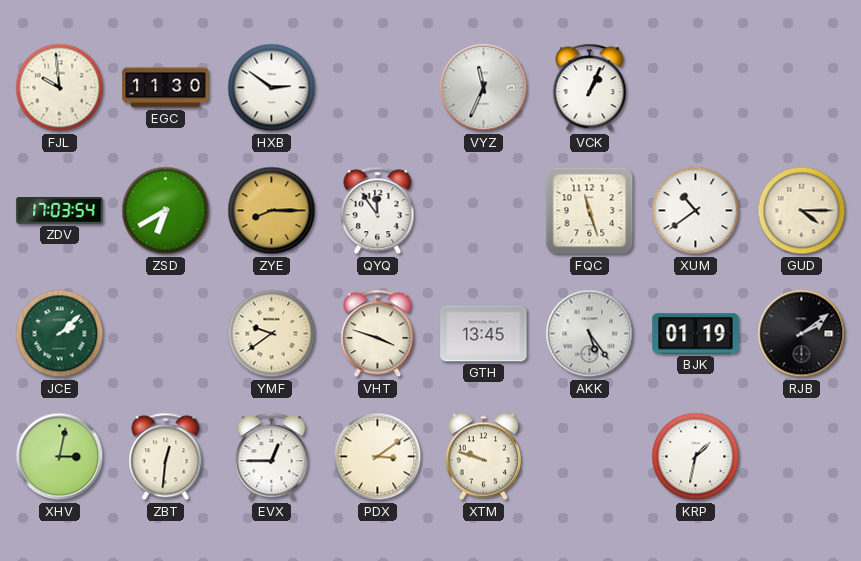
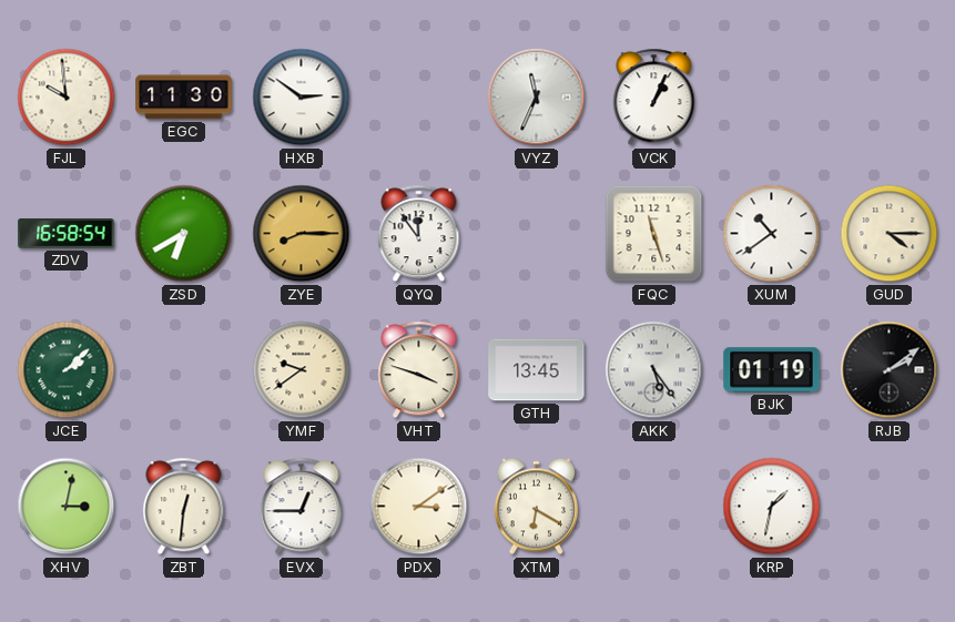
ZDV: 17:03 -> 16:58
XTM: 9:48 -> 6:20
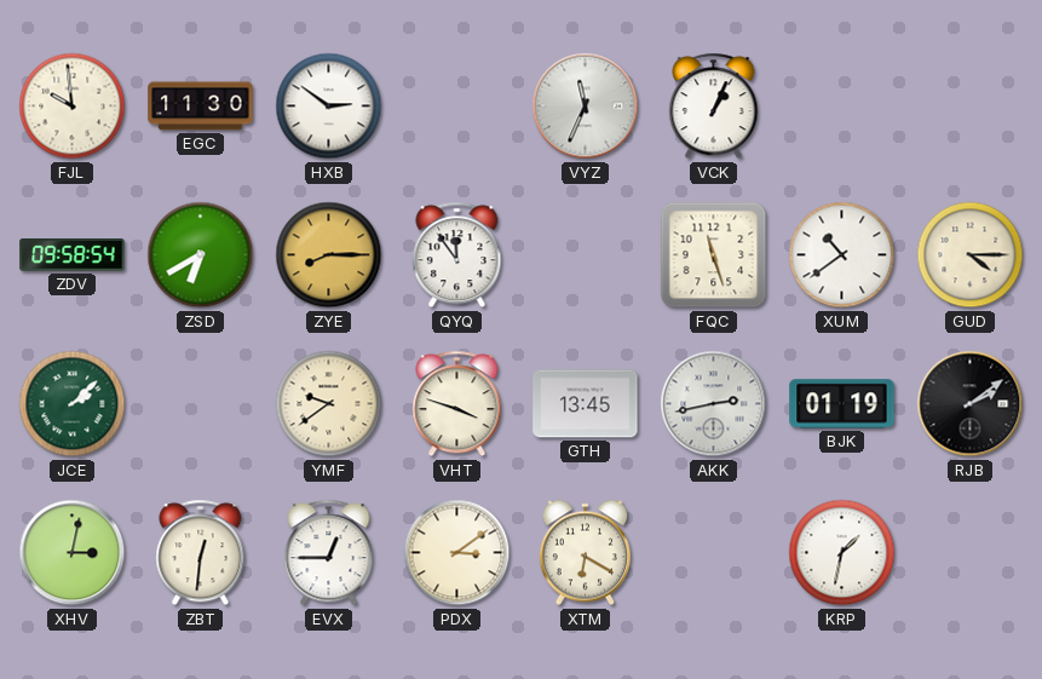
ZDV: 16:58 -> 09:58
AKK: 5:24 -> 2:43
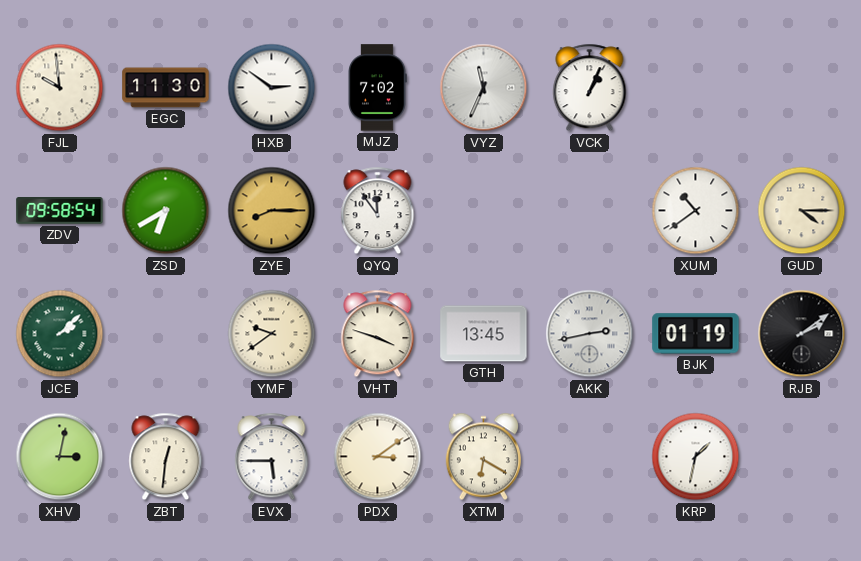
MJZ: none -> 7:02
FQC: 11:27 -> none
EVX: 12:45 -> 5:45
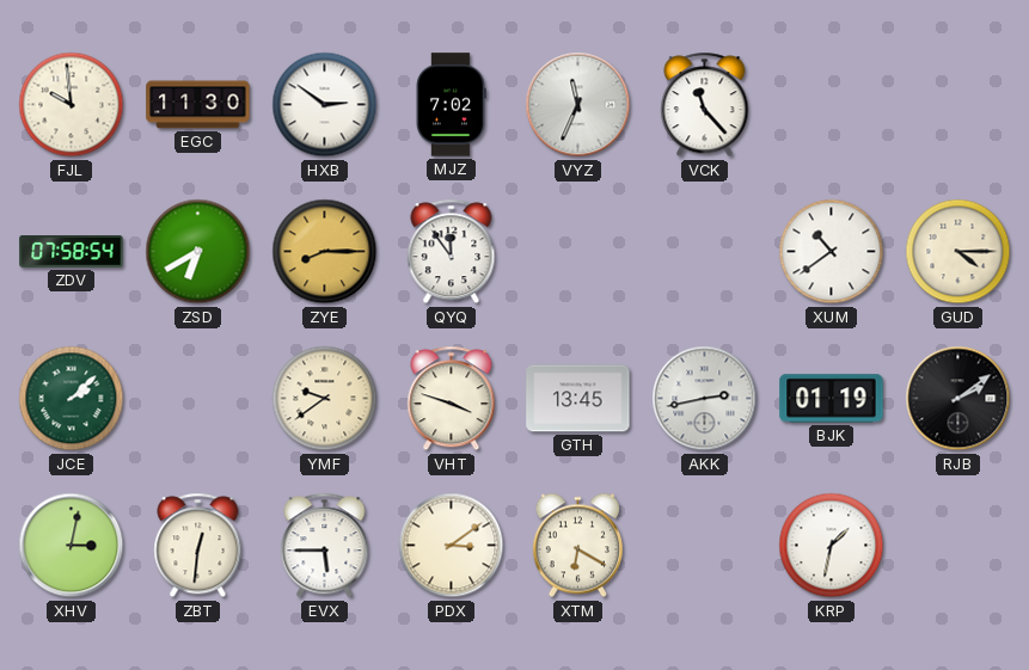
VCK: 1:04 -> 11:23
ZDV: 09:58 -> 07:58
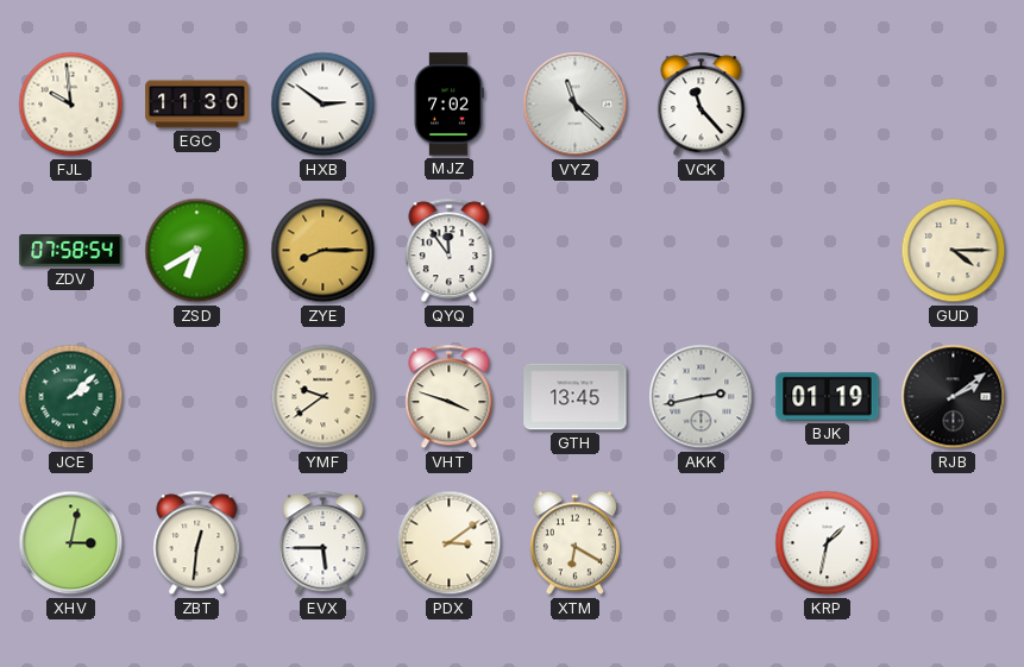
VYZ: 11:34 -> 11:22
XUM: 10:39 -> none
